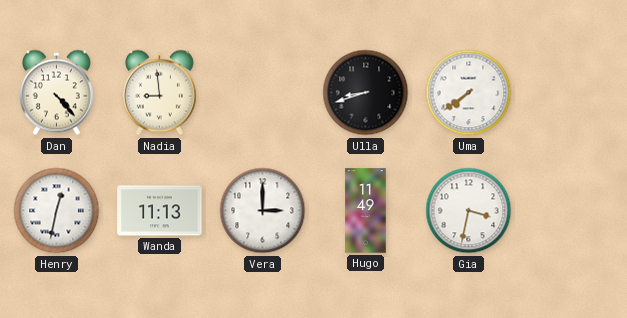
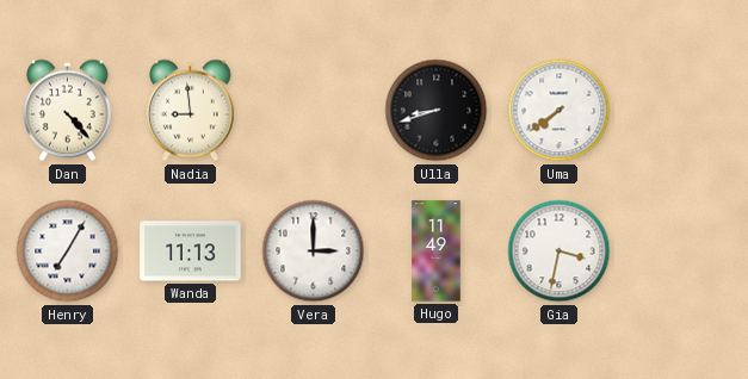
Henry: 12:32 -> 7:05
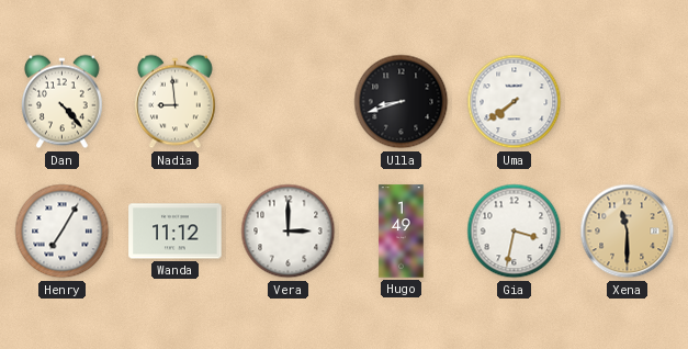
Wanda: 11:13 -> 11:12
Hugo: 11:49 -> 1:49
Xena: none -> 11:30
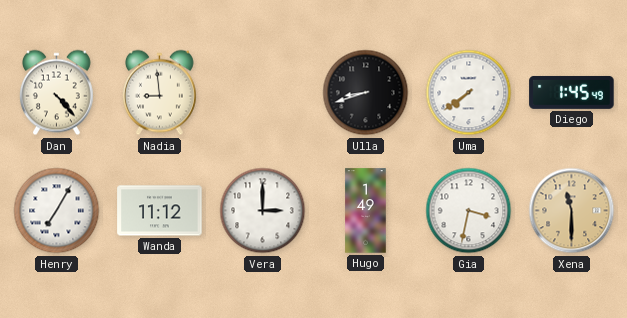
Diego: none -> 1:45
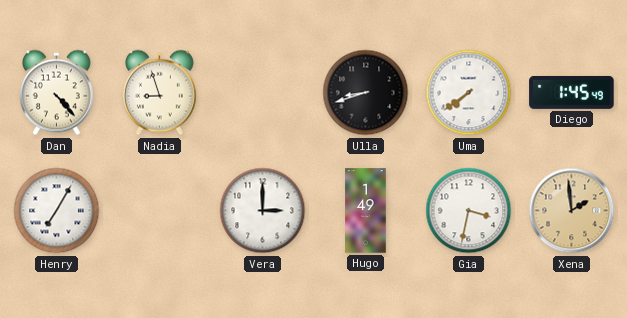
Nadia: 8:59 -> 8:57
Wanda: 11:12 -> none
Xena: 11:30 -> 1:59
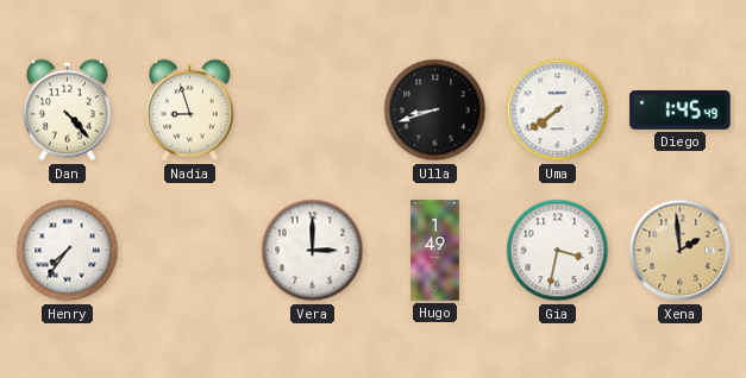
Henry: 7:05 -> 7:36
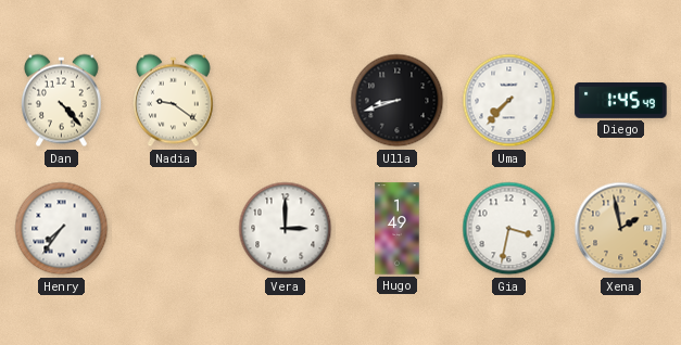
Nadia: 8:57 -> 9:21
Uma: 7:39 -> 7:37
Xena: 1:59 -> 1:58
